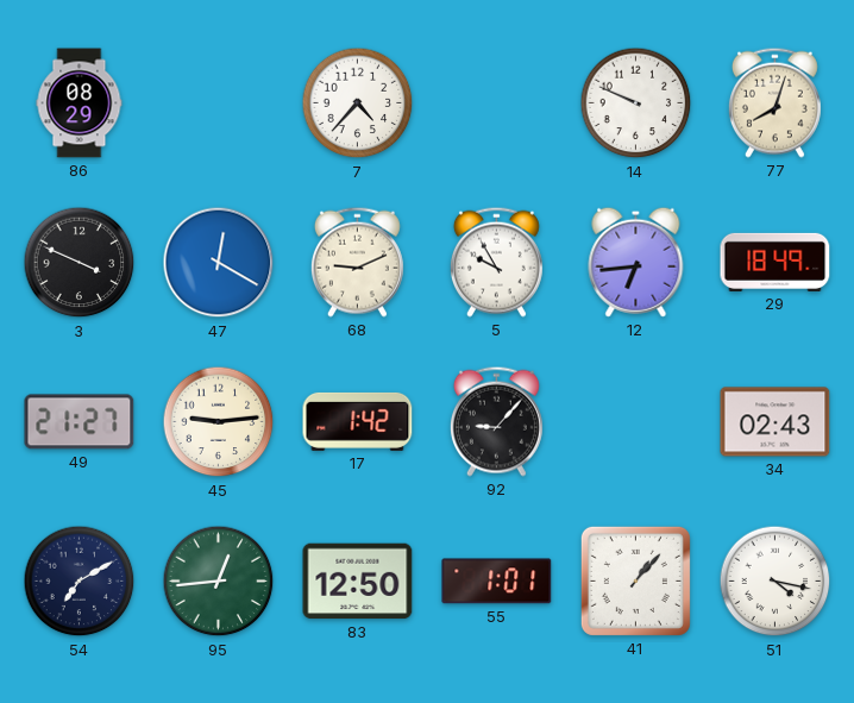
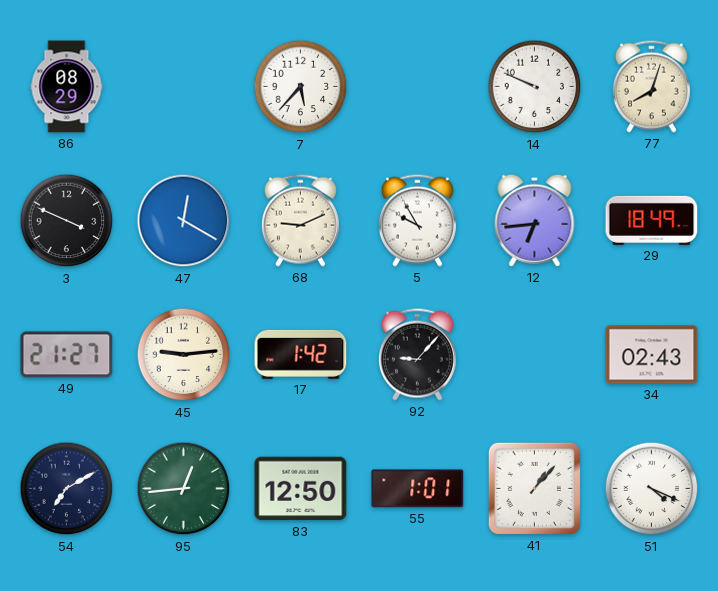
7: 4:37 -> 5:37
51: 4:17 -> 4:19
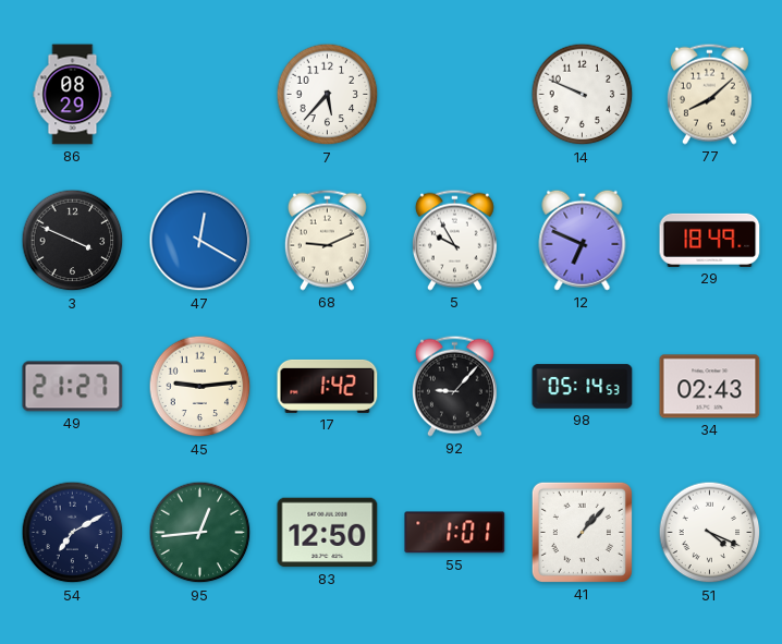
77: 8:03 -> 8:08
12: 6:44 -> 6:49
98: none -> 05:14
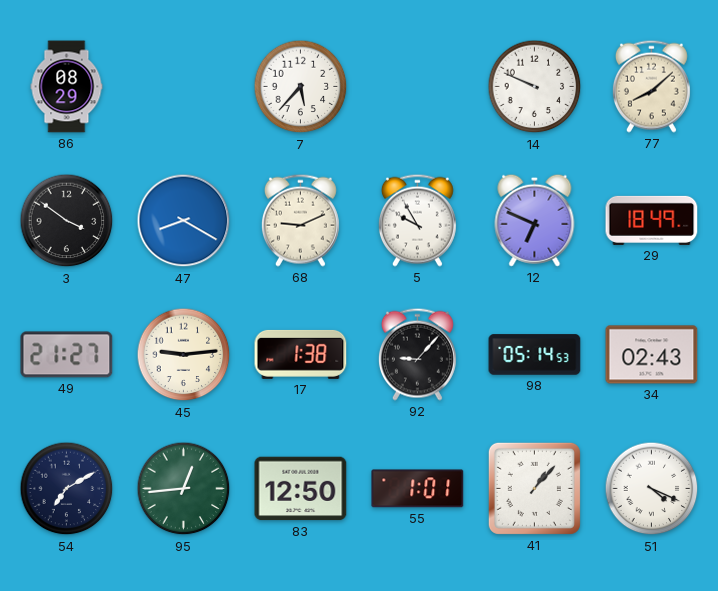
3: 3:49 -> 3:51
47: 12:20 -> 8:20
17: 1:42 -> 1:38
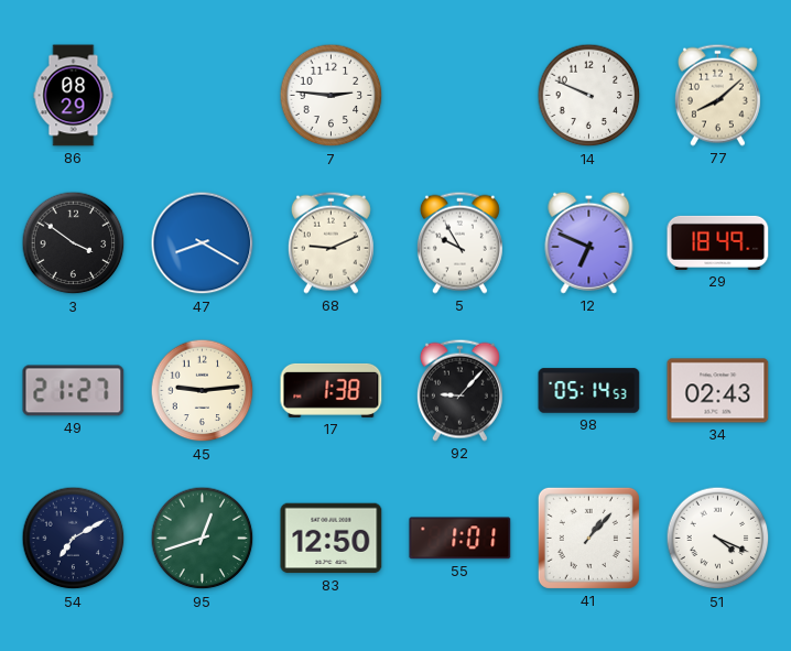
7: 5:37 -> 2:46
95: 12:44 -> 12:42
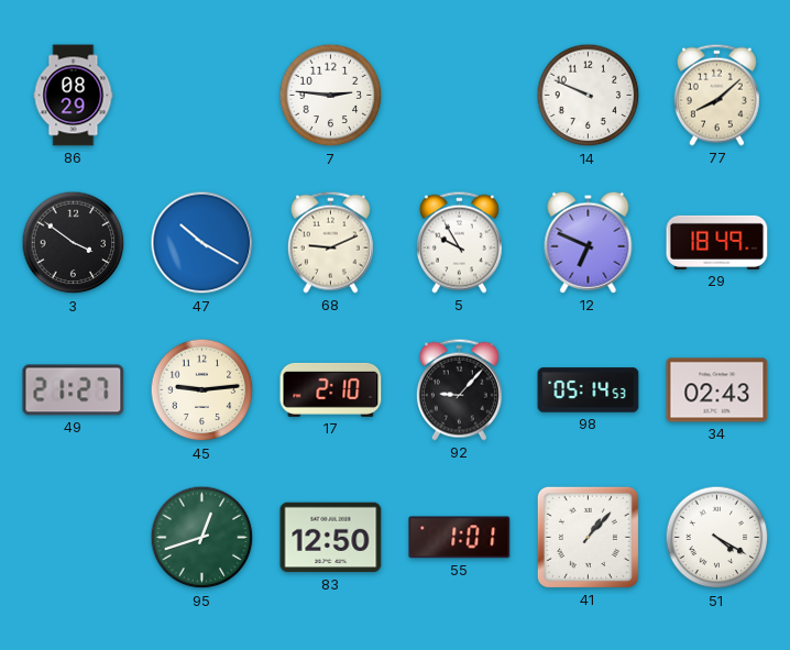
47: 8:20 -> 10:20
17: 1:38 -> 2:10
54: 7:10 -> none
51: 4:19 -> 4:20
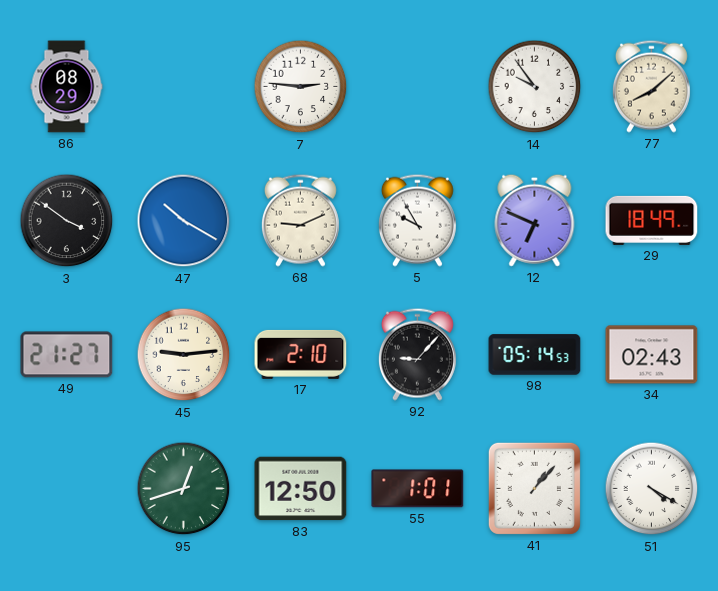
14: 9:49 -> 9:54
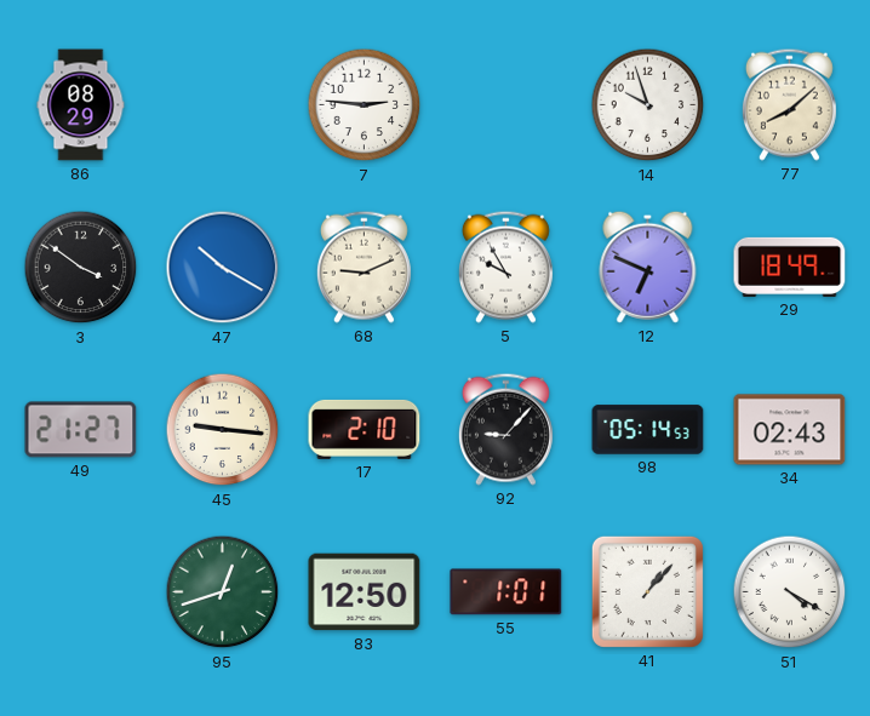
14: 9:54 -> 9:57
45: 9:14 -> 9:16
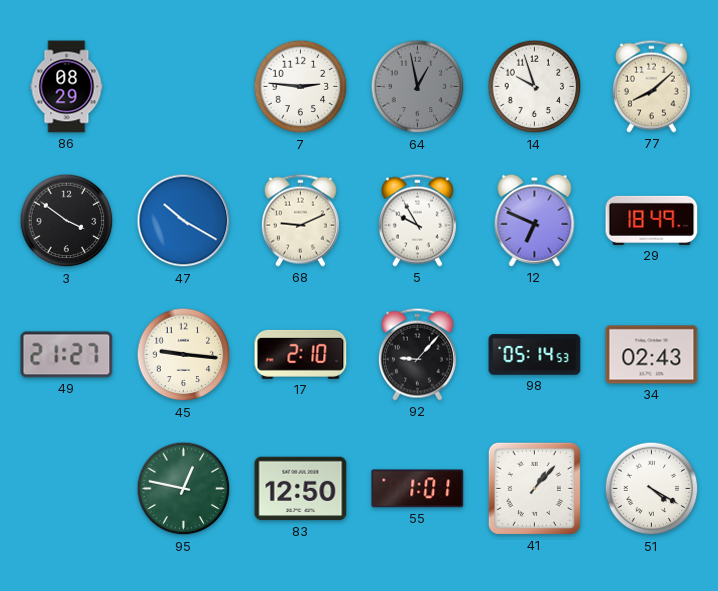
64: none -> 12:58
95: 12:42 -> 12:47
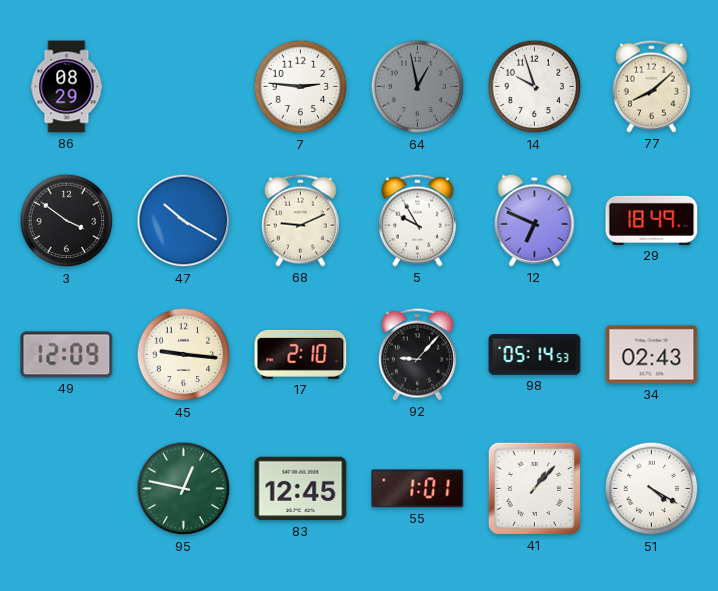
49: 21:27 -> 12:09
83: 12:50 -> 12:45
